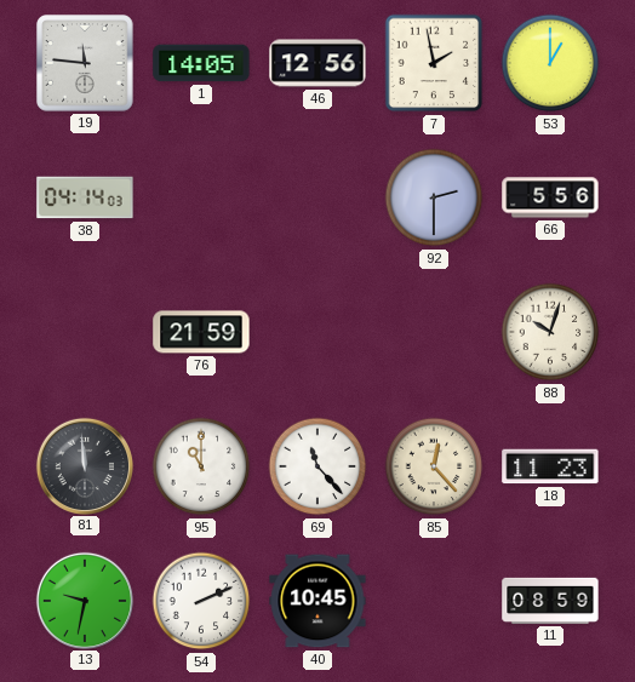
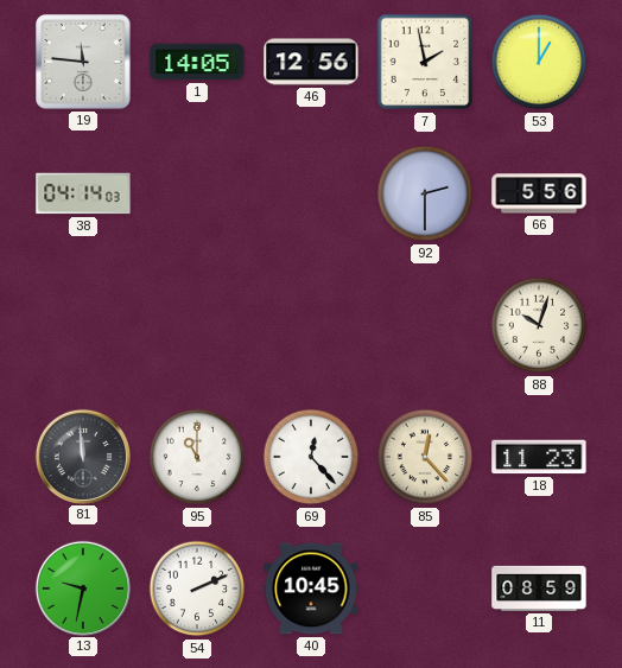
76: 21:59 -> none
69: 11:23 -> 12:23
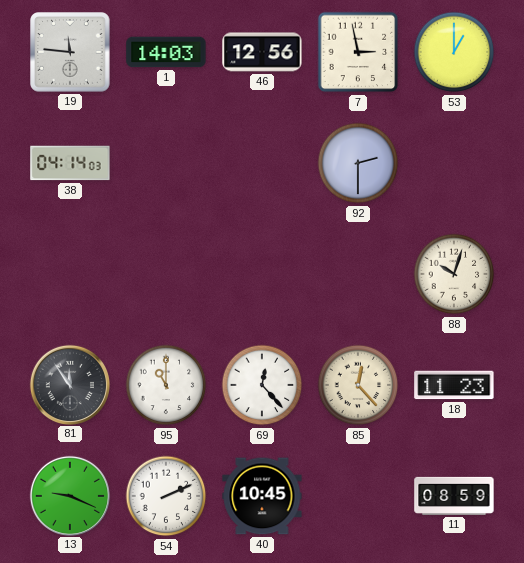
1: 14:05 -> 14:03
7: 1:58 -> 2:58
66: 5:56 -> none
81: 11:59 -> 11:54
13: 9:32 -> 9:19
